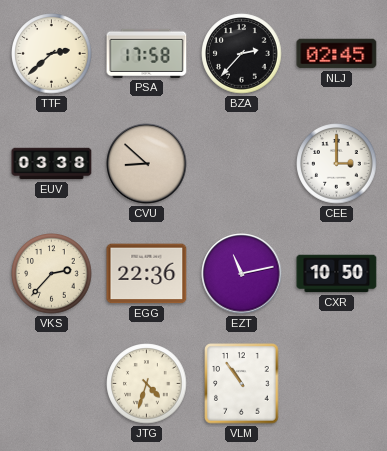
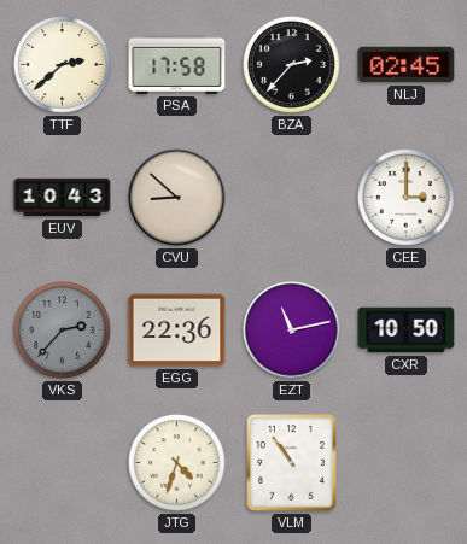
EUV: 03:38 -> 10:43
VKS dial: cream -> grey
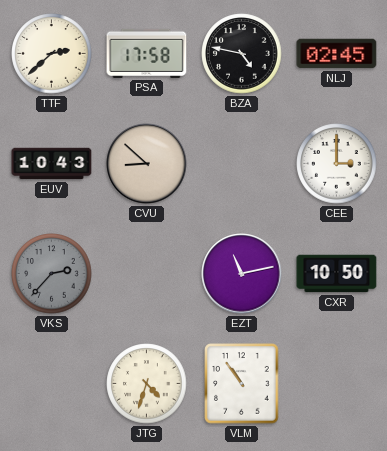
BZA: 2:37 -> 4:47
EGG: 22:36 -> none
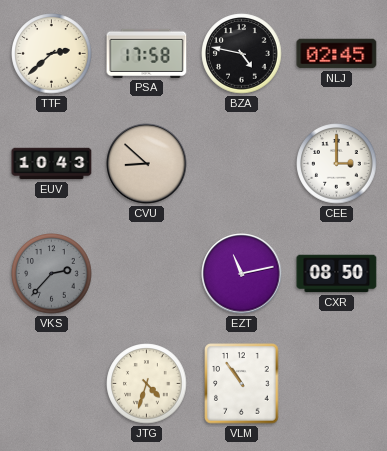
CXR: 10:50 -> 08:50
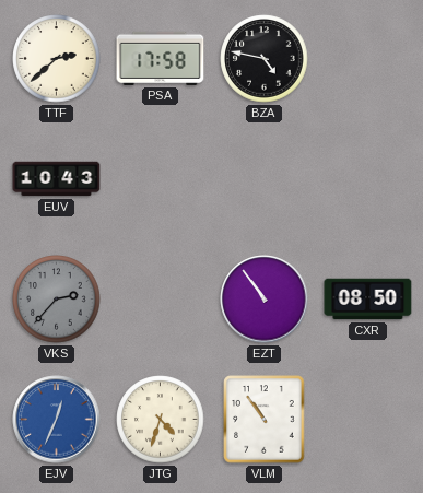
NLJ: 02:45 -> none
CVU: 8:52 -> none
CEE: 3:00 -> none
EZT: 11:13 -> 10:54
EJV: none -> 12:34
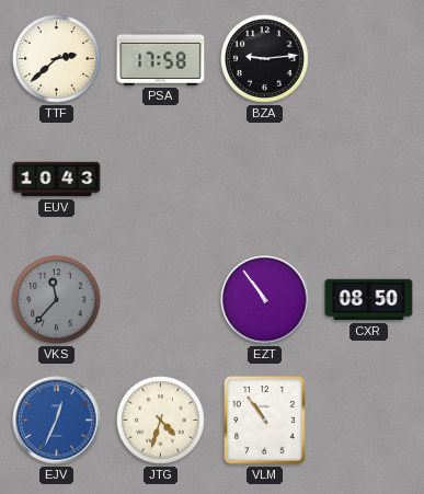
BZA: 4:47 -> 9:14
VKS: 2:37 -> 11:37
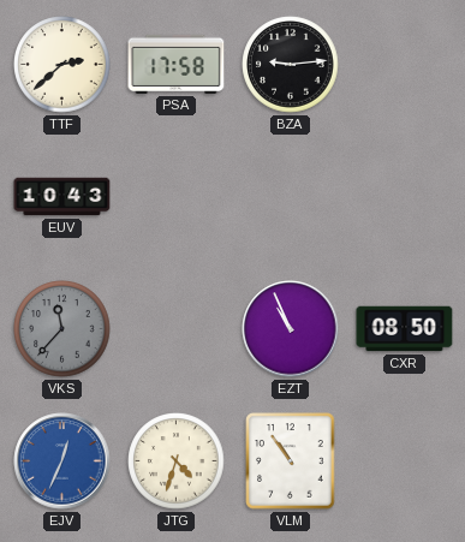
EZT: 10:54 -> 10:56
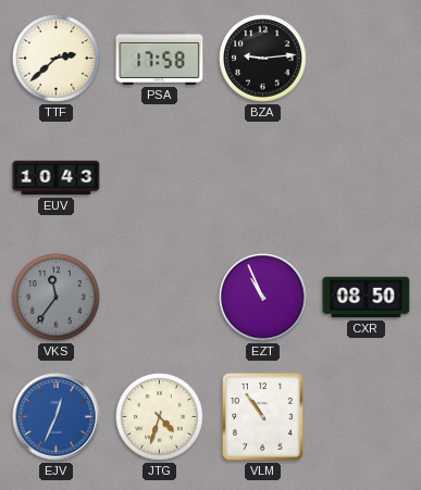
VKS: 11:37 -> 11:36
